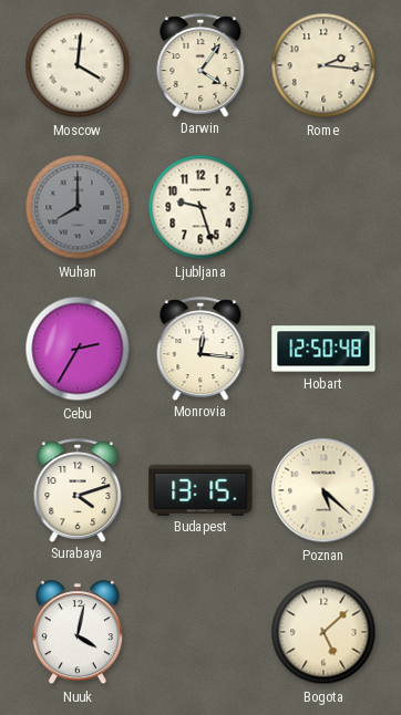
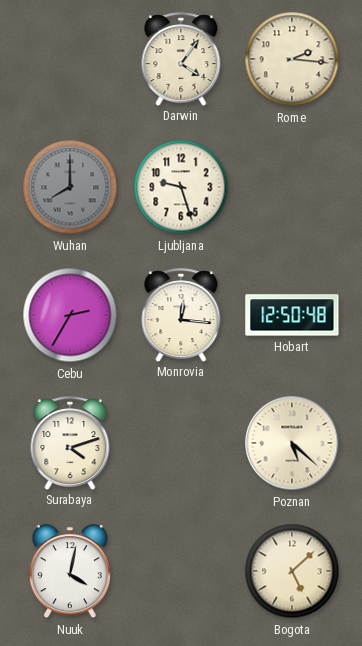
Moscow: 4:01 -> none
Budapest: 13:15 -> none
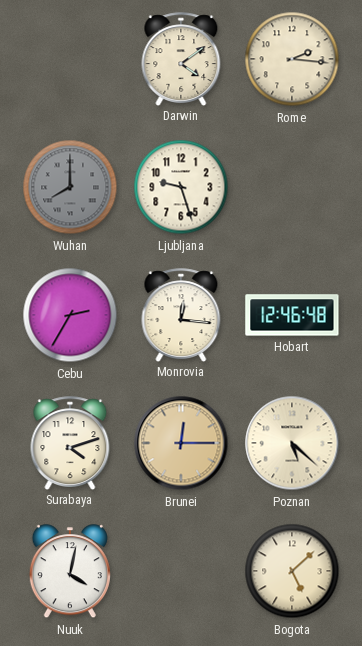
Darwin: 4:06 -> 4:09
Hobart: 12:50 -> 12:46
Brunei: none -> 12:15
